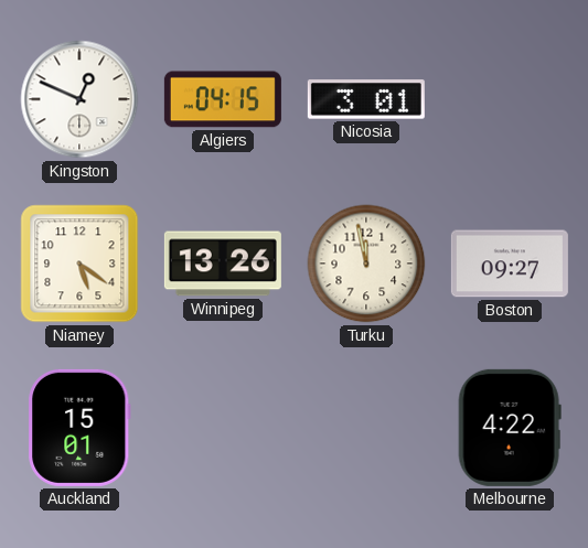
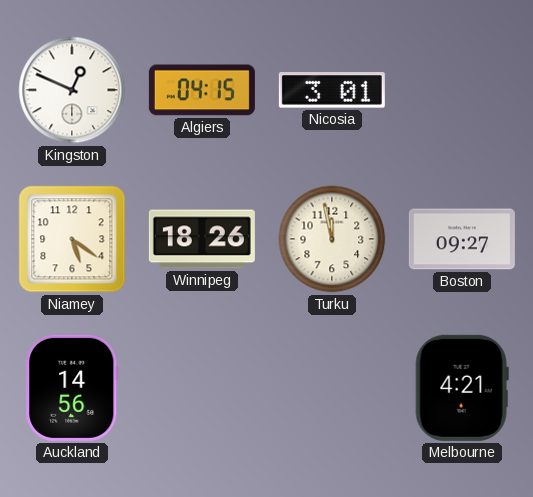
Winnipeg: 13:26 -> 18:26
Auckland: 15:01 -> 14:56
Melbourne: 4:22 -> 4:21
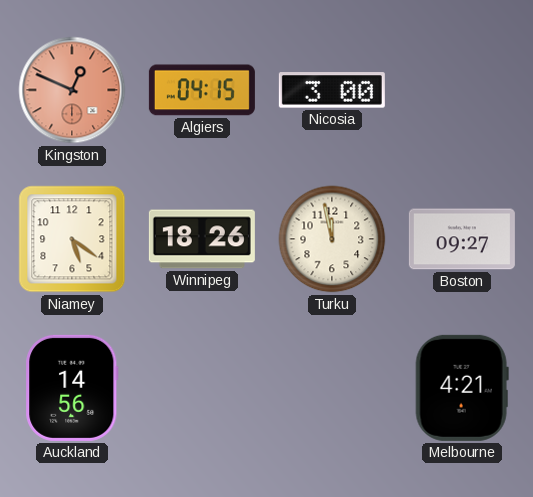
Kingston dial: white -> salmon
Nicosia: 3:01 -> 3:00
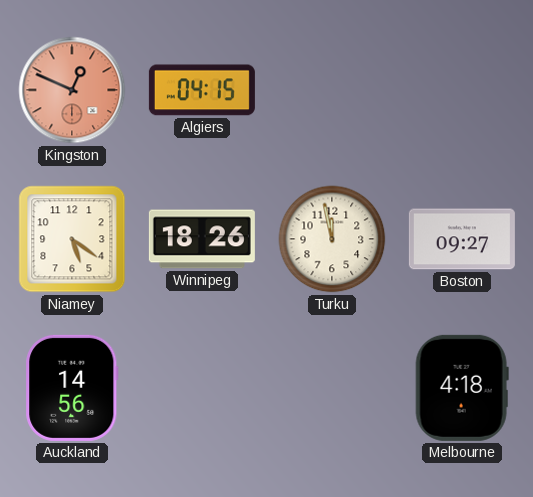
Nicosia: 3:00 -> none
Melbourne: 4:21 -> 4:18
